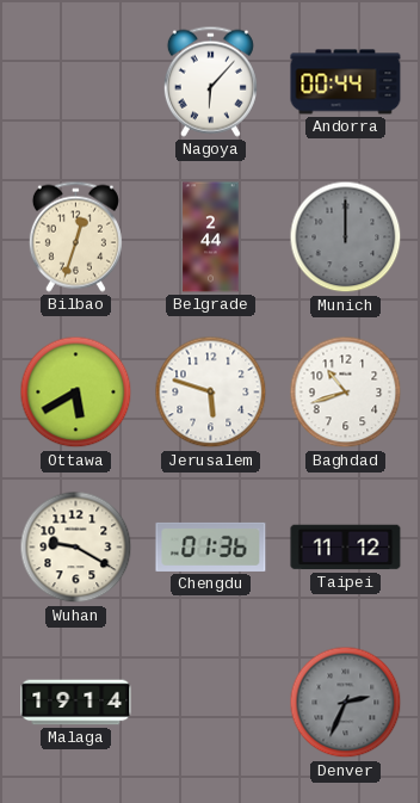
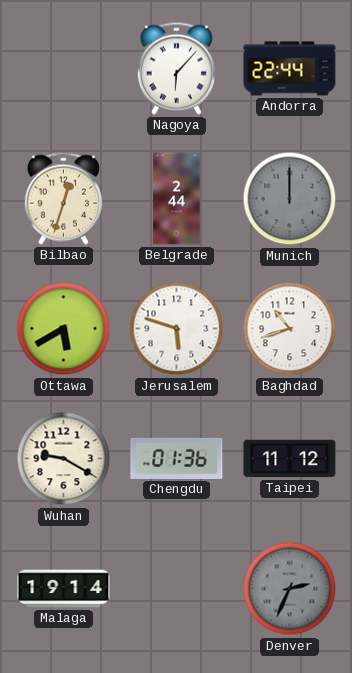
Andorra: 00:44 -> 22:44
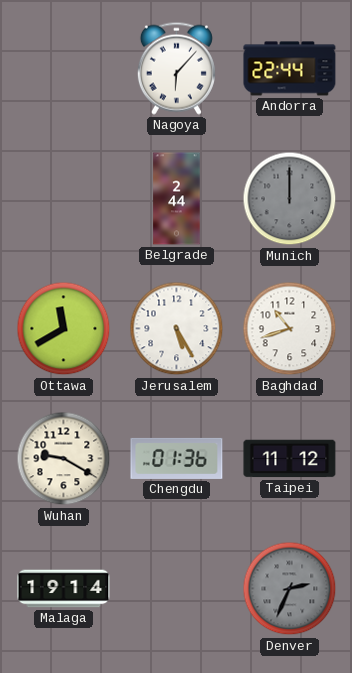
Bilbao: 12:33 -> none
Ottawa: 5:40 -> 11:40
Jerusalem: 5:48 -> 5:25
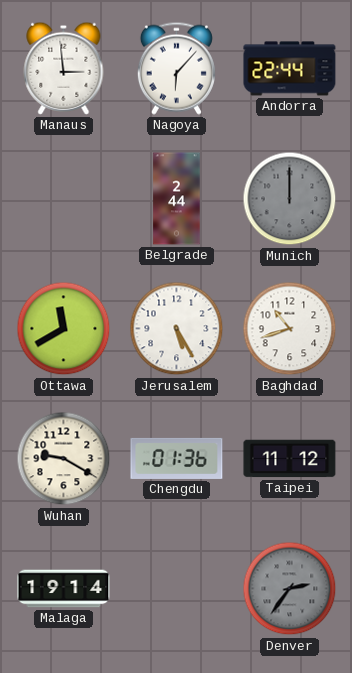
Manaus: none -> 2:59
Denver: 2:34 -> 2:36
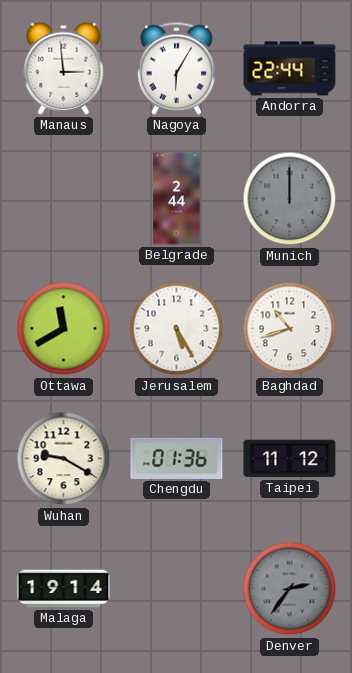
Nagoya: 6:07 -> 6:05
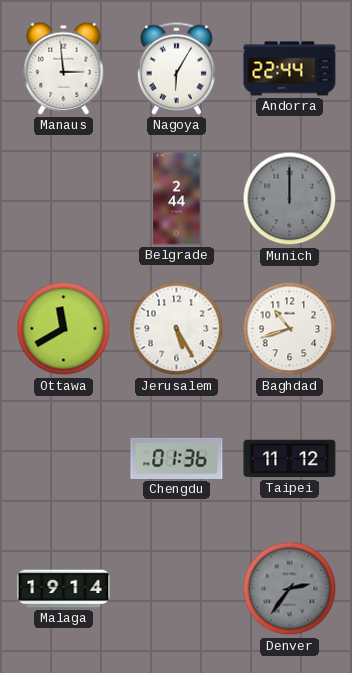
Wuhan: 9:20 -> none
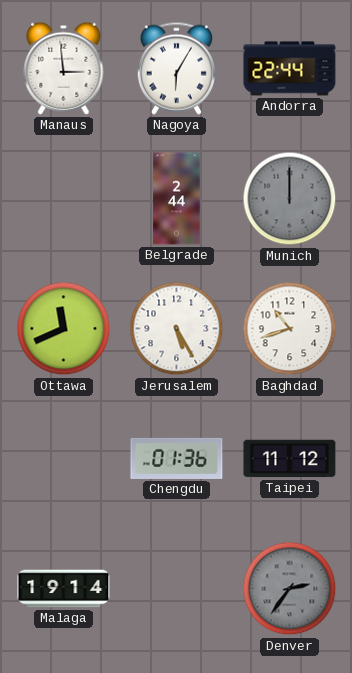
Ottawa: 11:40 -> 11:41
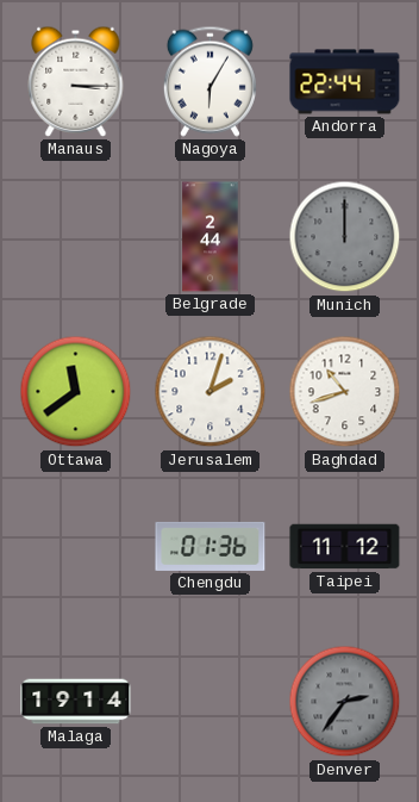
Manaus: 2:59 -> 3:15
Ottawa: 11:41 -> 11:39
Jerusalem: 5:25 -> 2:03
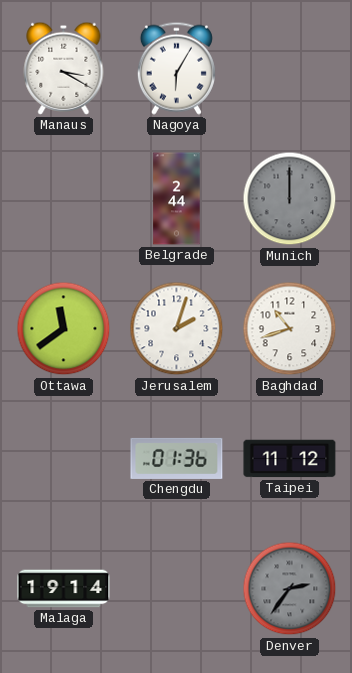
Manaus: 3:15 -> 3:20
Andorra: 22:44 -> none
